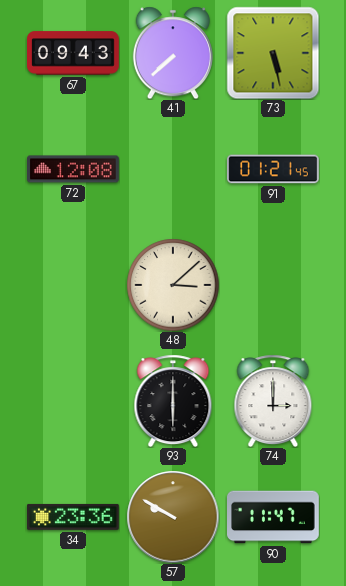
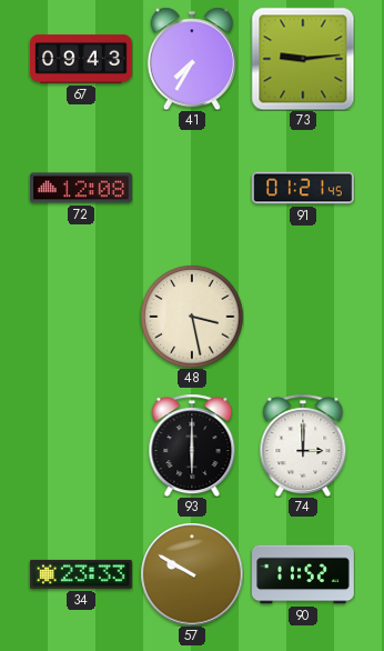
41: 7:38 -> 7:35
73: 5:28 -> 9:14
48: 3:08 -> 3:28
34: 23:36 -> 23:33
90: 11:47 -> 11:52
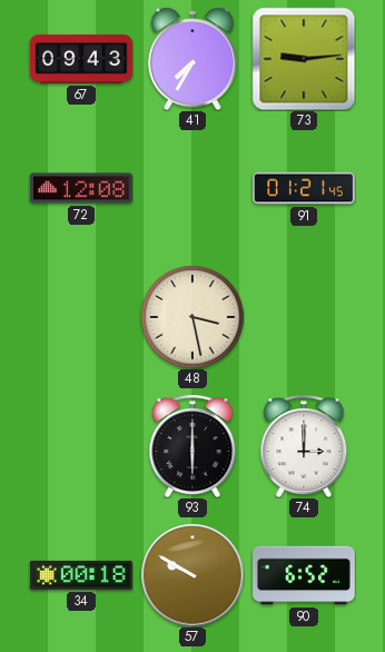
34: 23:33 -> 00:18
90: 11:52 -> 6:52
